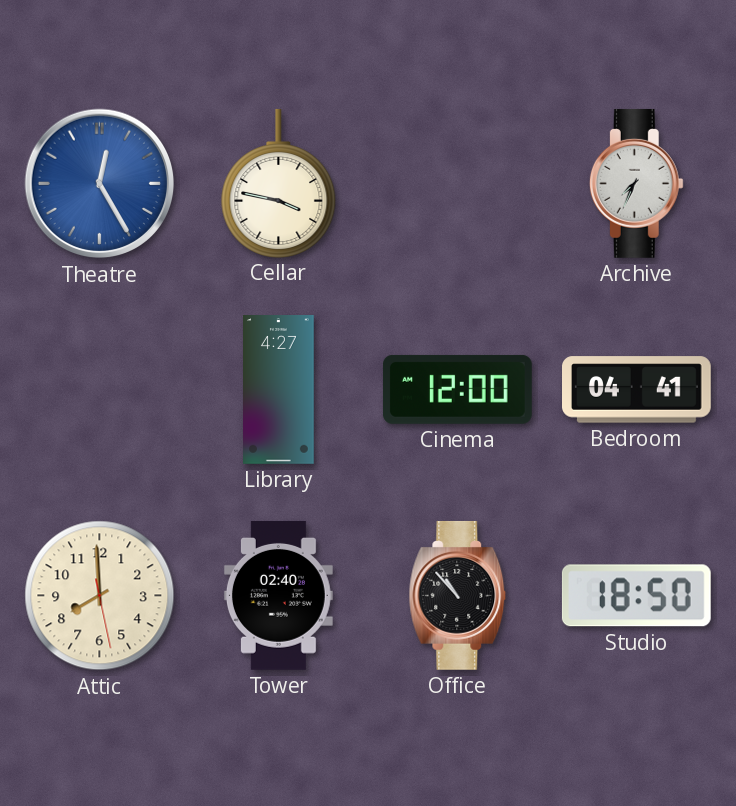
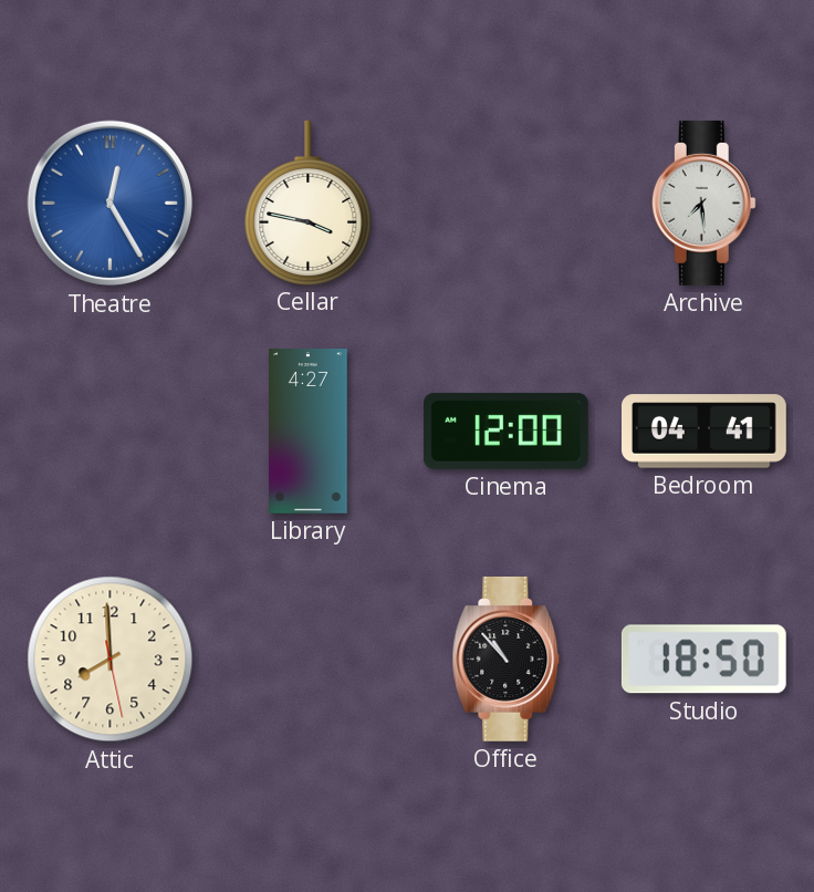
Archive: 7:34 -> 7:29
Tower: 02:40 -> none
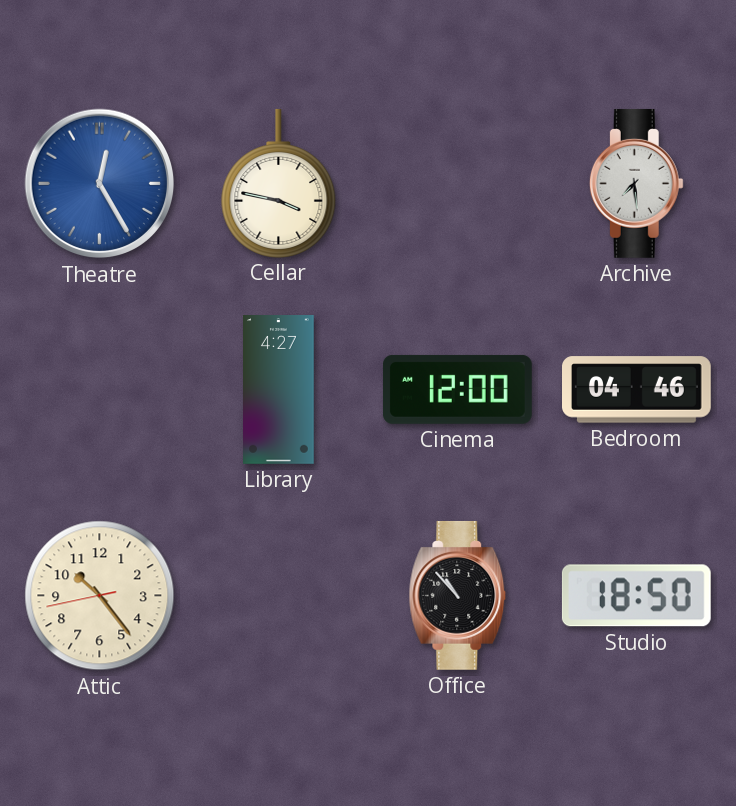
Bedroom: 04:41 -> 04:46
Attic: 7:59 -> 10:23
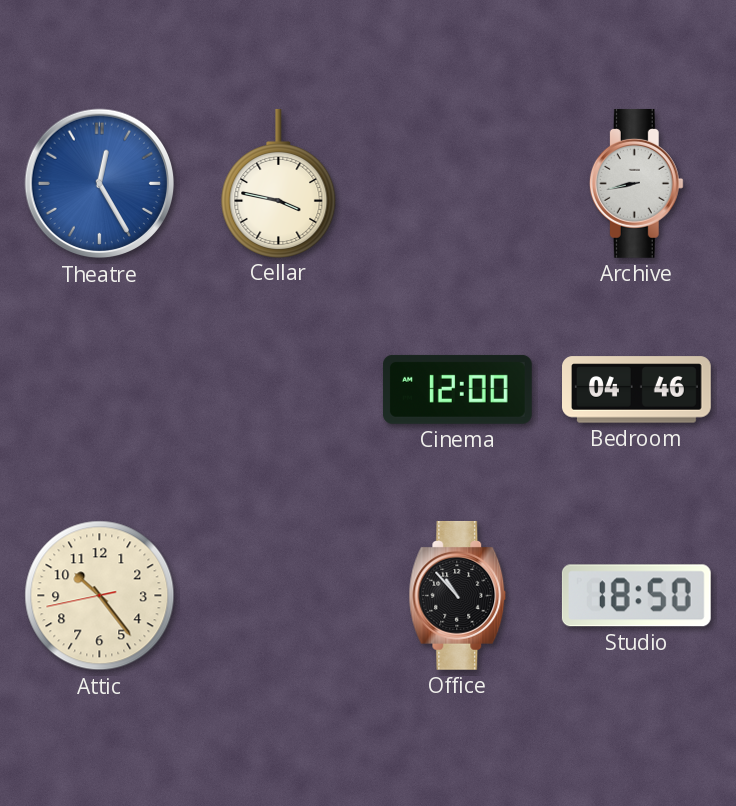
Archive: 7:29 -> 8:43
Library: 4:27 -> none
